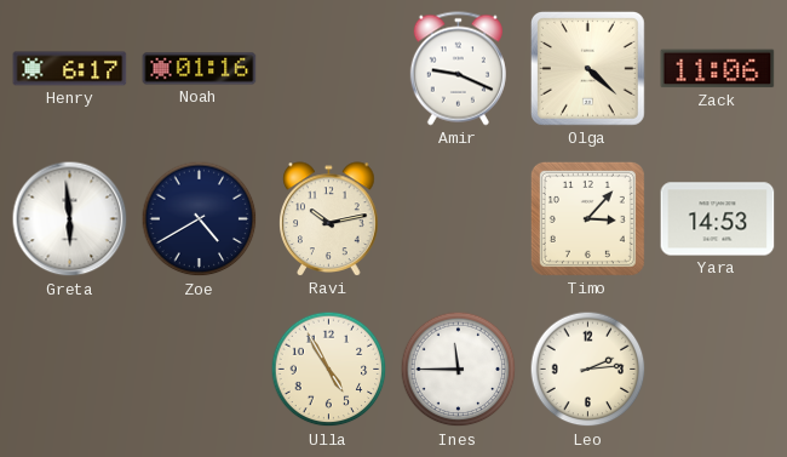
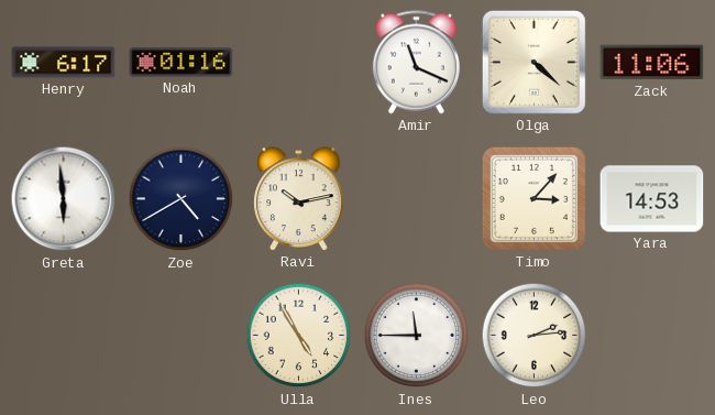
Amir: 9:19 -> 11:19
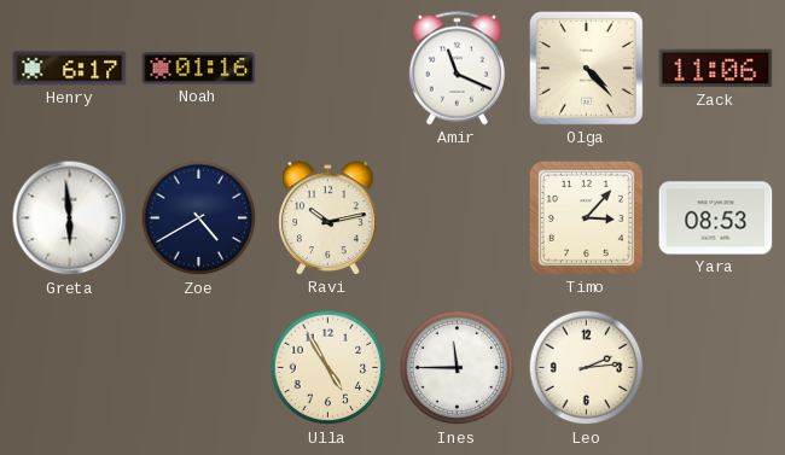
Olga: 4:22 -> 4:23
Yara: 14:53 -> 08:53
